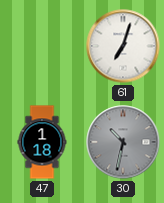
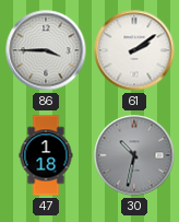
86: none -> 3:45
61: 7:03 -> 2:09
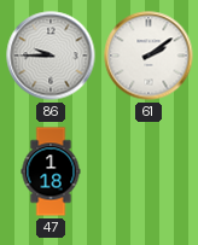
86: 3:45 -> 9:45
30: 10:32 -> none
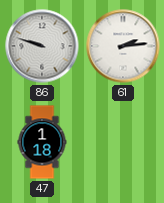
86: 9:45 -> 9:48
61: 2:09 -> 2:14
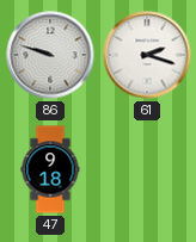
61: 2:14 -> 2:18
47: 1:18 -> 9:18
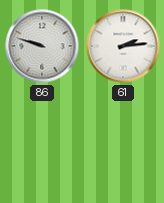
61: 2:18 -> 2:14
47: 9:18 -> none
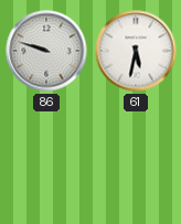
61: 2:14 -> 5:32
